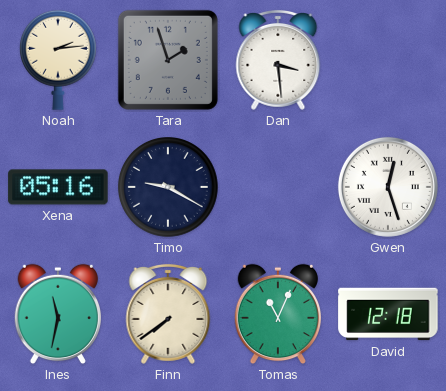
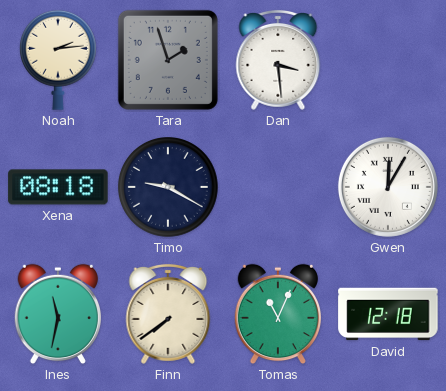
Xena: 05:16 -> 08:18
Gwen: 12:27 -> 12:05
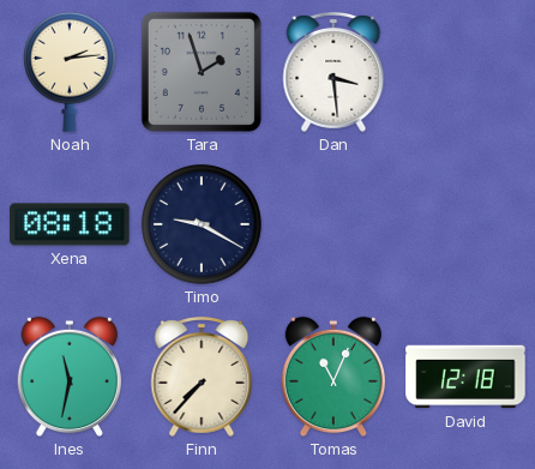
Gwen: 12:05 -> none
Finn: 7:39 -> 7:37
